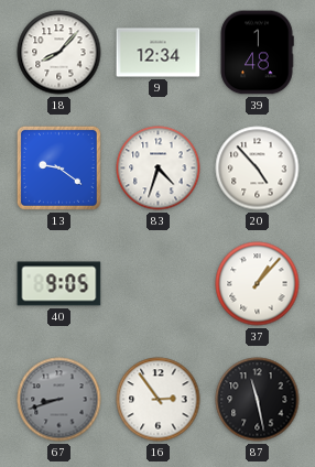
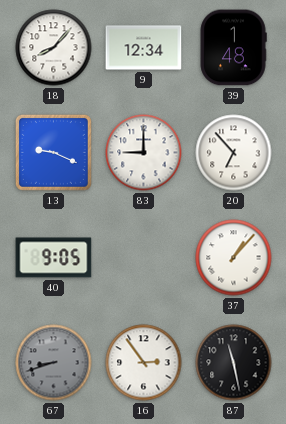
13: 9:21 -> 9:19
83: 4:33 -> 9:00
20: 4:53 -> 6:53
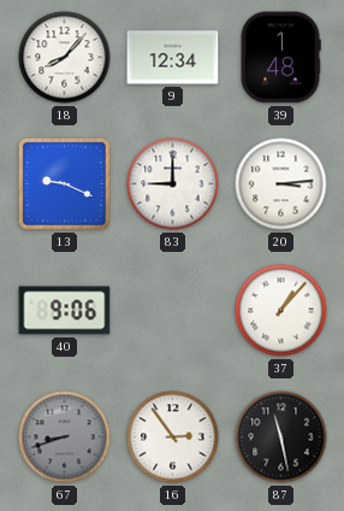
20: 6:53 -> 3:14
40: 9:05 -> 9:06
